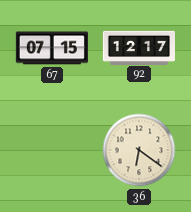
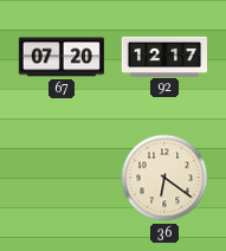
67: 07:15 -> 07:20
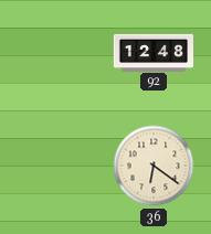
67: 07:20 -> none
92: 12:17 -> 12:48
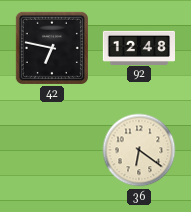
42: none -> 6:47
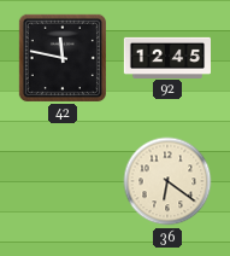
42: 6:47 -> 11:47
92: 12:48 -> 12:45
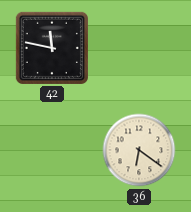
92: 12:45 -> none
